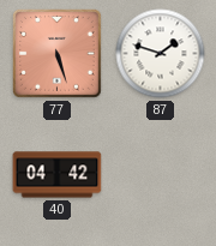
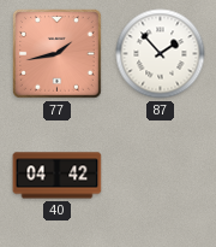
77: 5:27 -> 1:43
87: 1:48 -> 1:53
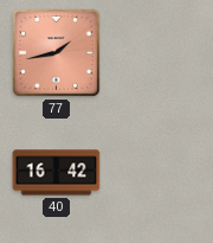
87: 1:53 -> none
40: 04:42 -> 16:42
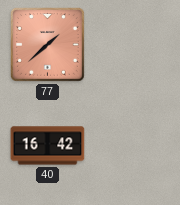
77: 1:43 -> 1:38
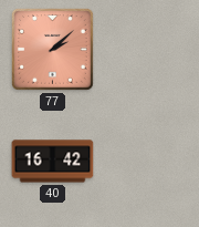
77: 1:38 -> 2:08
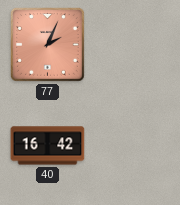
77: 2:08 -> 2:04
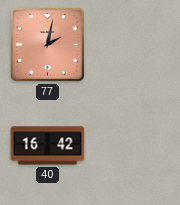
77: 2:04 -> 2:02
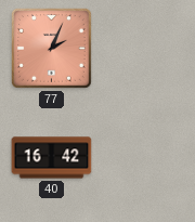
77: 2:02 -> 2:04
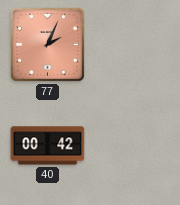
40: 16:42 -> 00:42
